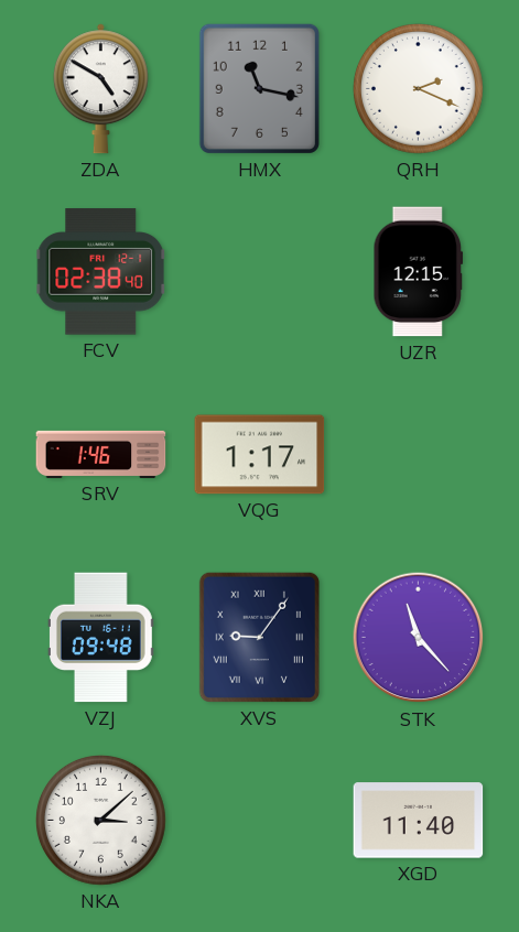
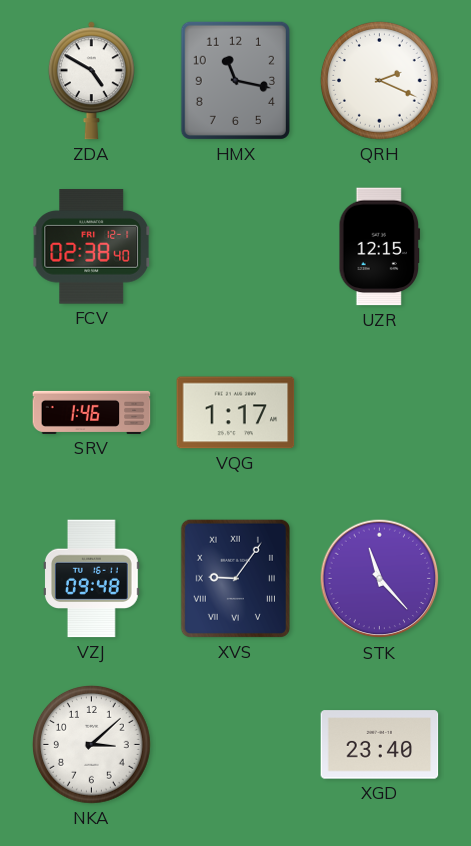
XGD: 11:40 -> 23:40
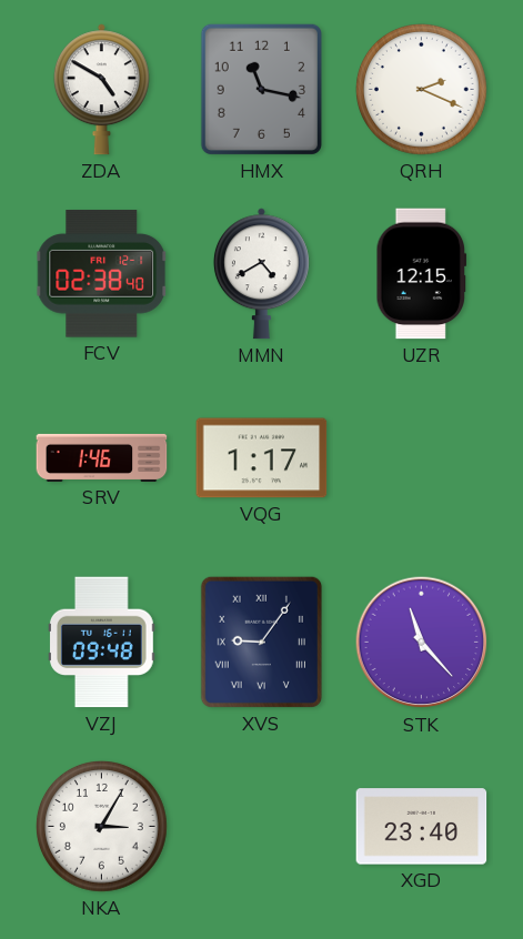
MMN: none -> 4:40
NKA: 3:08 -> 3:05
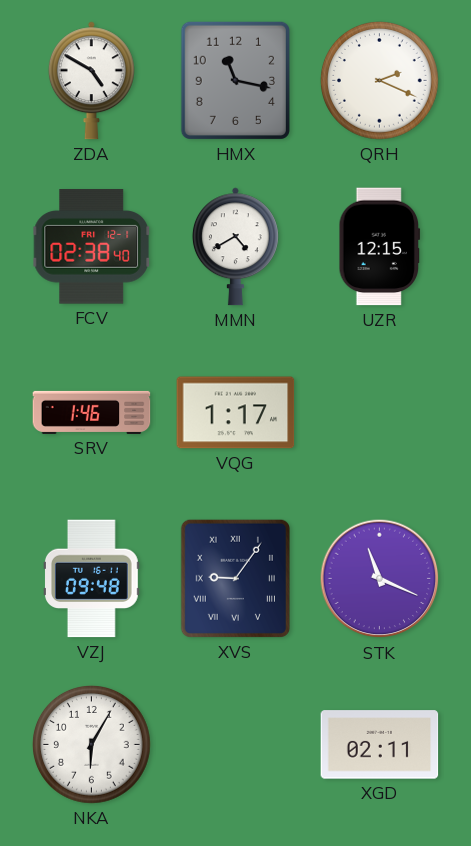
STK: 11:23 -> 11:19
NKA: 3:05 -> 6:05
XGD: 23:40 -> 02:11
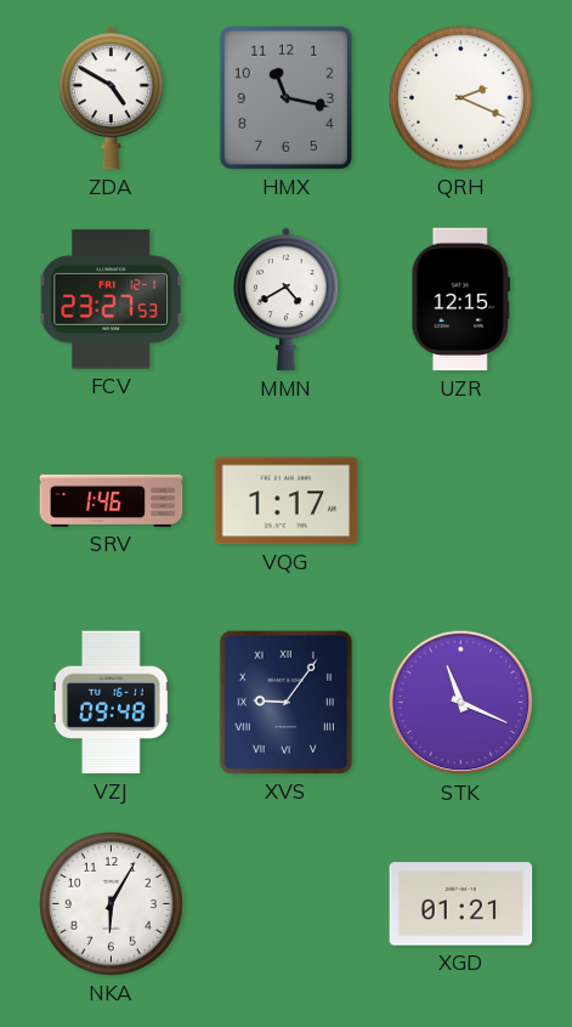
FCV: 02:38 -> 23:27
XGD: 02:11 -> 01:21
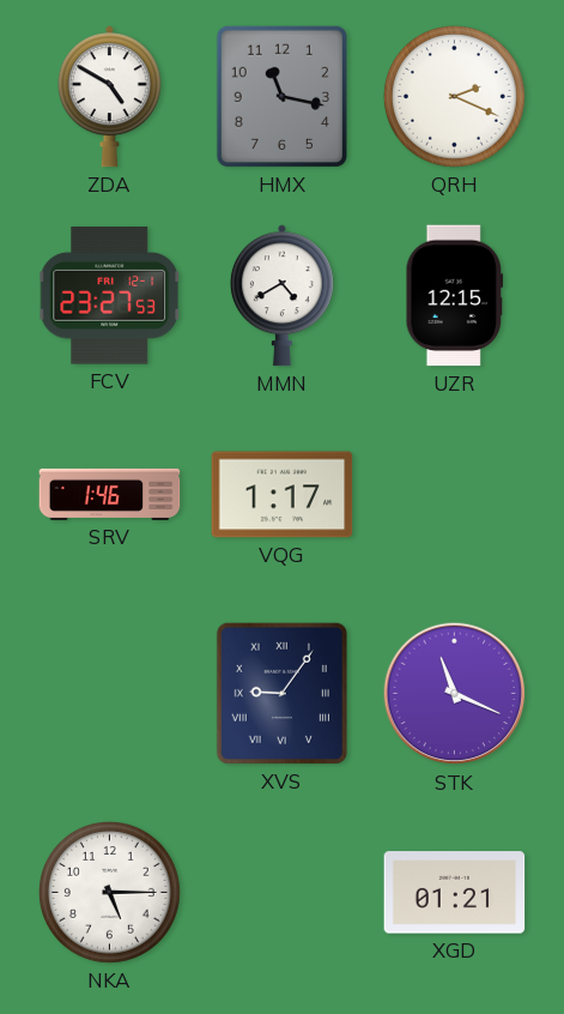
VZJ: 09:48 -> none
NKA: 6:05 -> 5:15
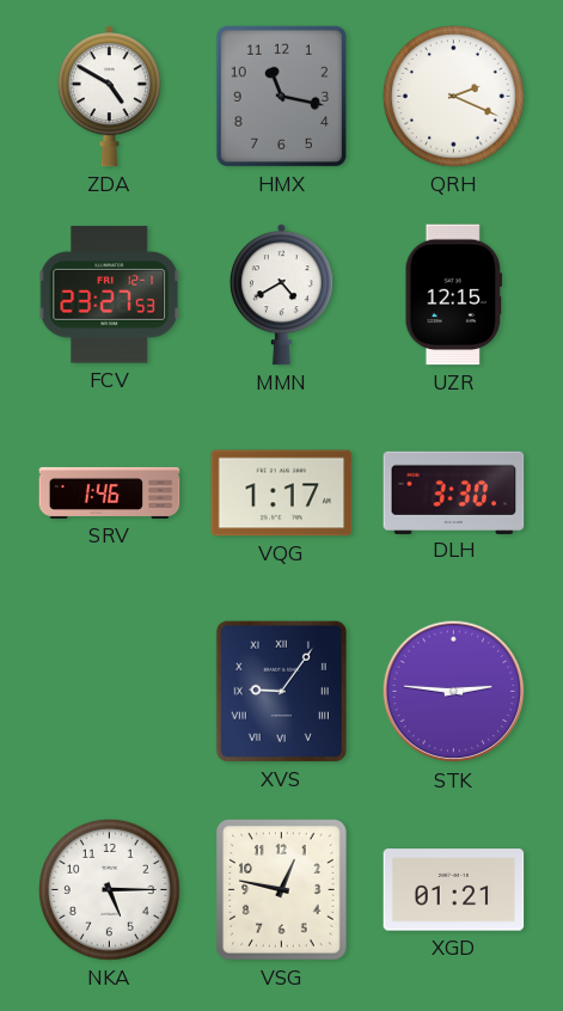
DLH: none -> 3:30
STK: 11:19 -> 2:46
VSG: none -> 12:47
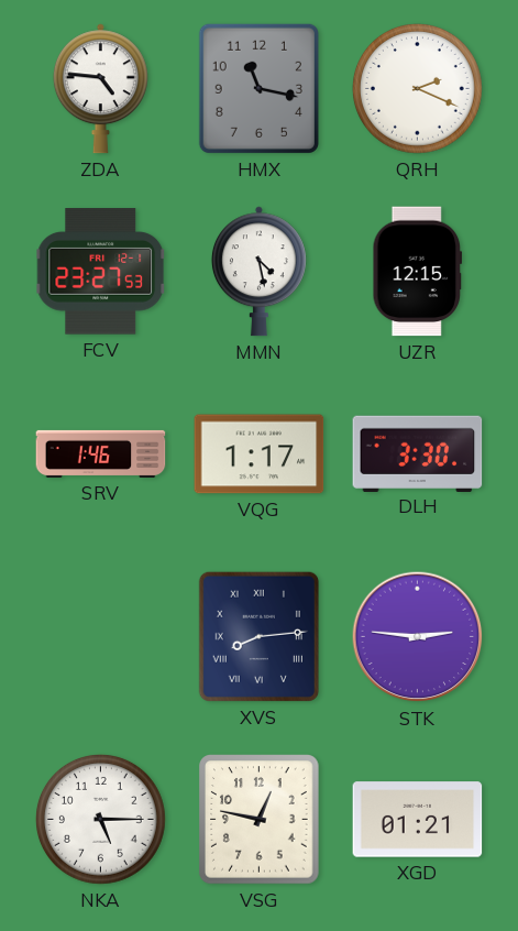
ZDA: 4:50 -> 4:46
MMN: 4:40 -> 4:28
XVS: 9:06 -> 8:14
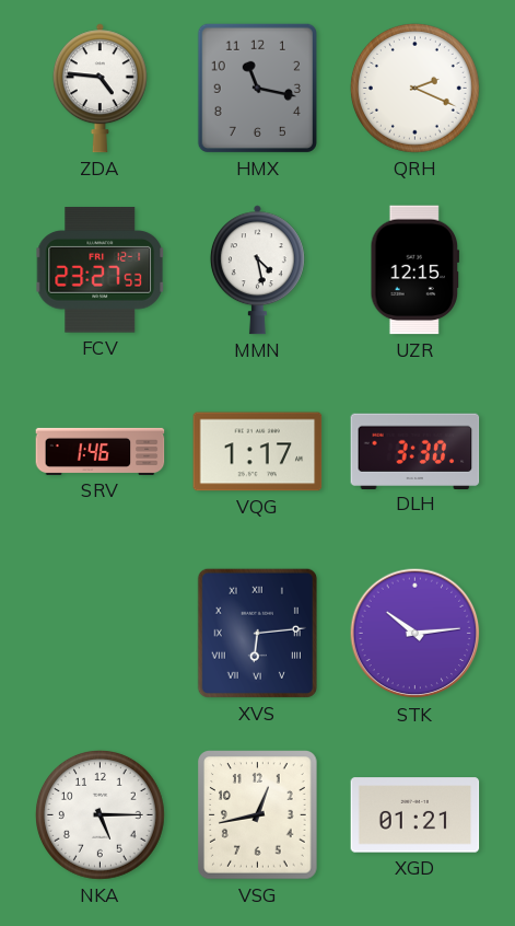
XVS: 8:14 -> 6:14
STK: 2:46 -> 10:14
VSG: 12:47 -> 12:43
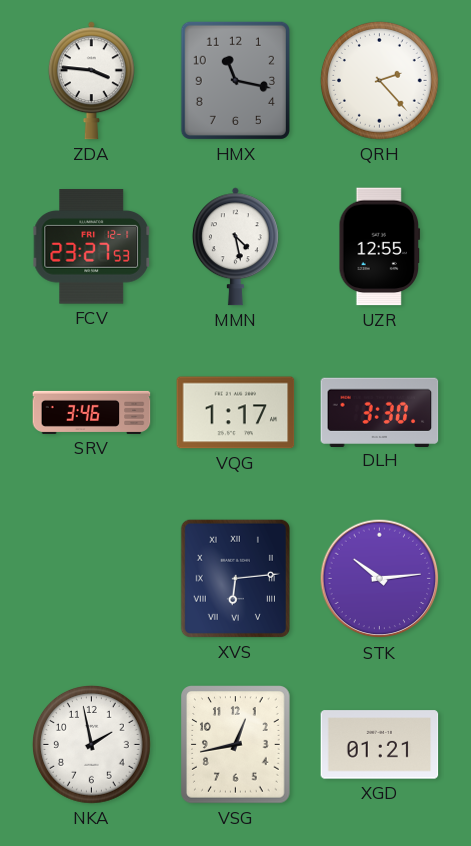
ZDA: 4:46 -> 3:46
QRH: 2:19 -> 2:23
UZR: 12:15 -> 12:55
SRV: 1:46 -> 3:46
NKA: 5:15 -> 1:58
